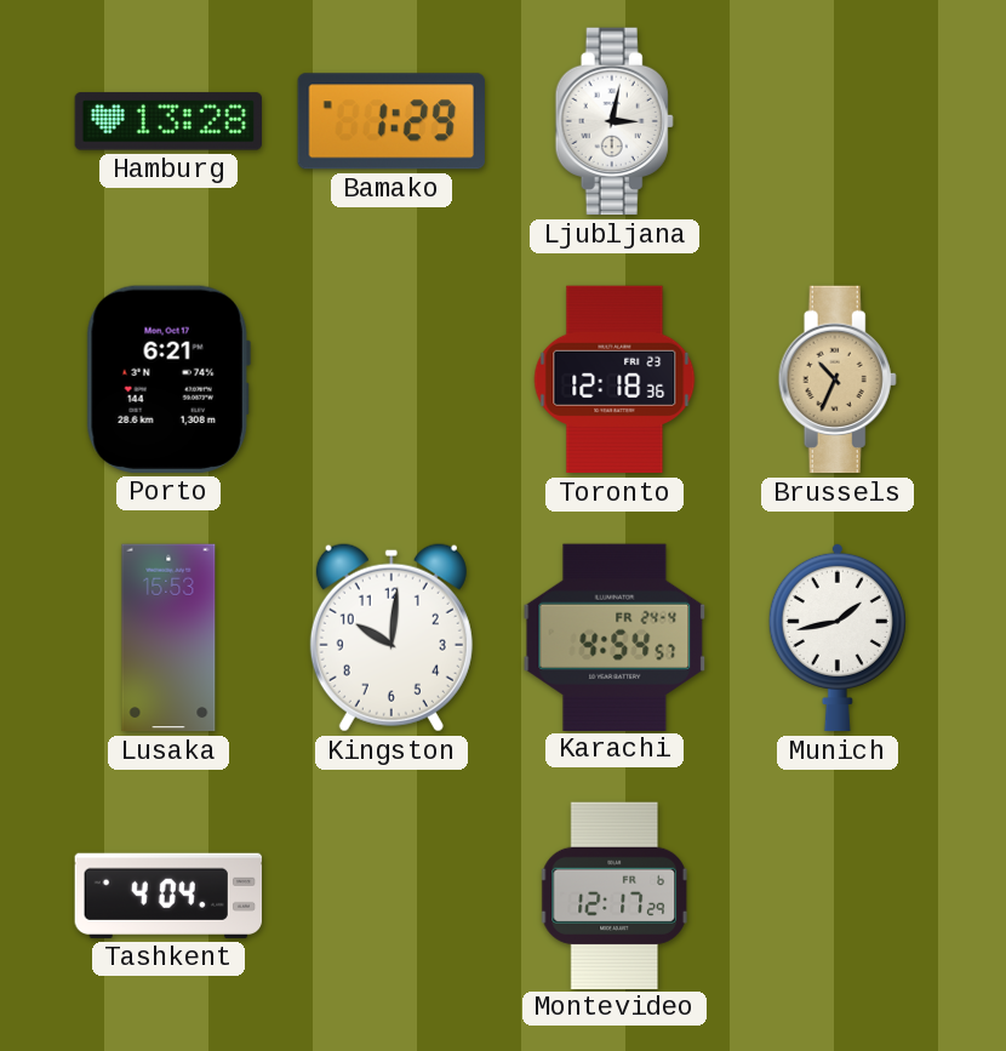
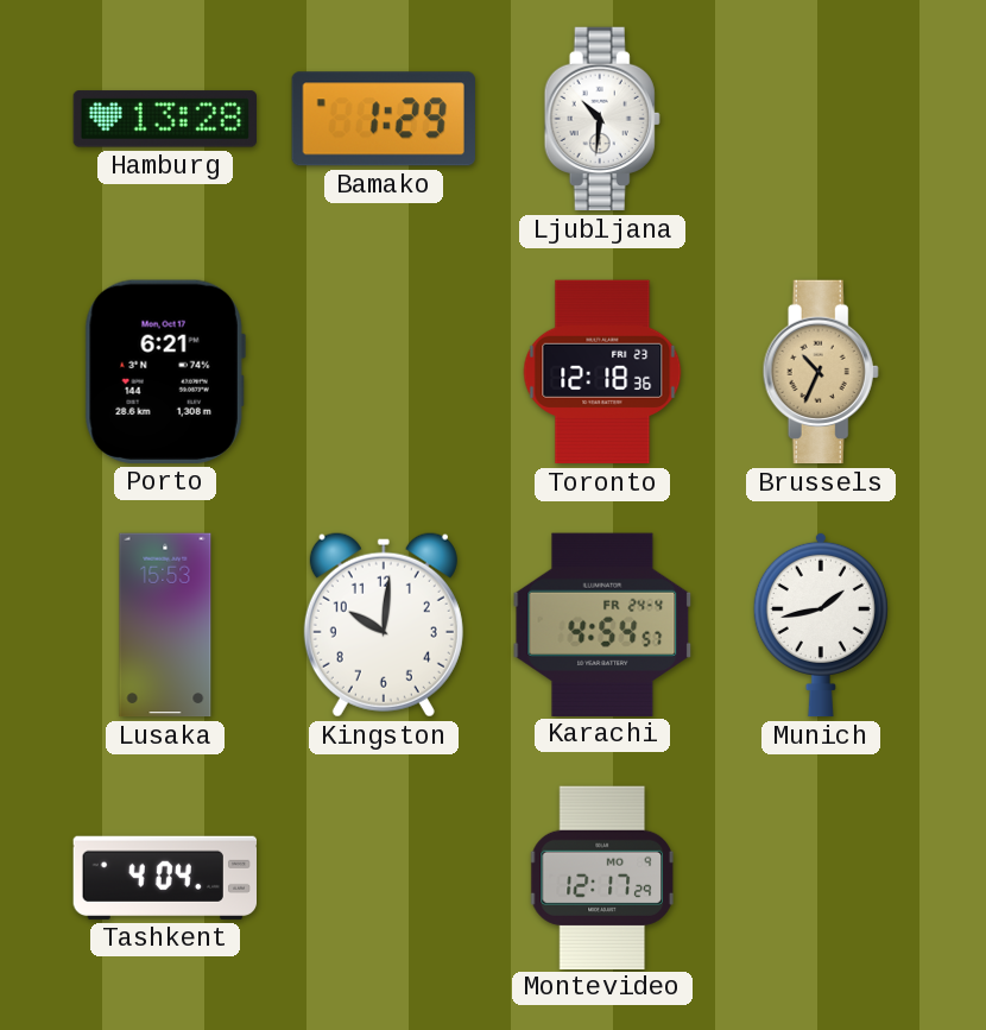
Ljubljana: 3:02 -> 10:31
Montevideo date: FR 6 -> MO 9
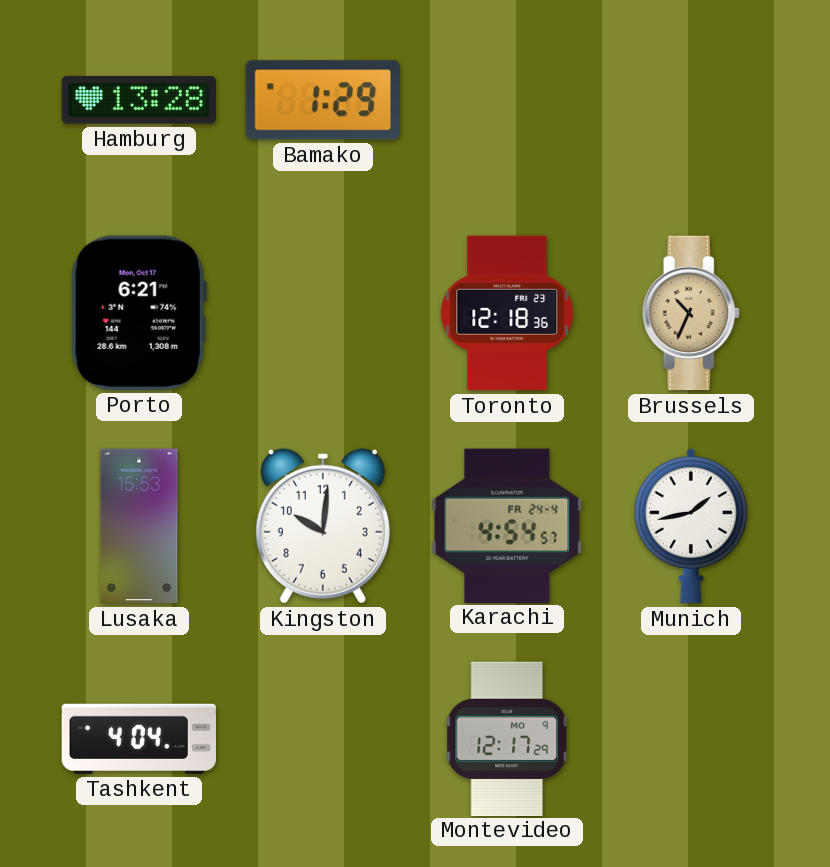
Ljubljana: 10:31 -> none
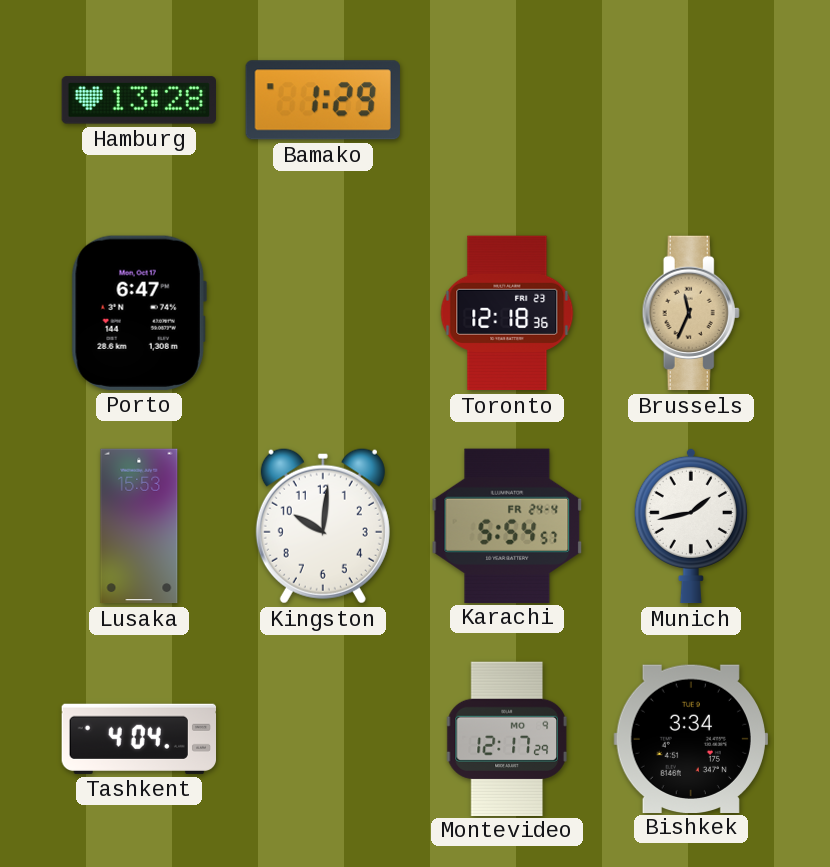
Porto: 6:21 -> 6:47
Brussels: 10:34 -> 11:34
Karachi: 4:54 -> 5:54
Bishkek: none -> 3:34
